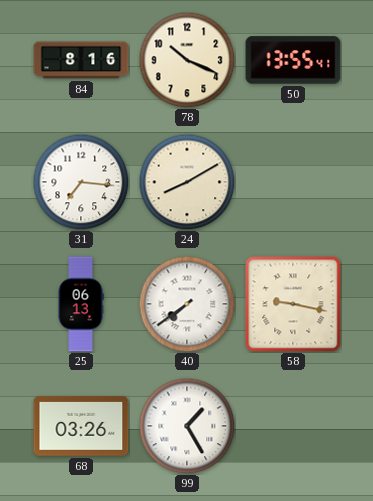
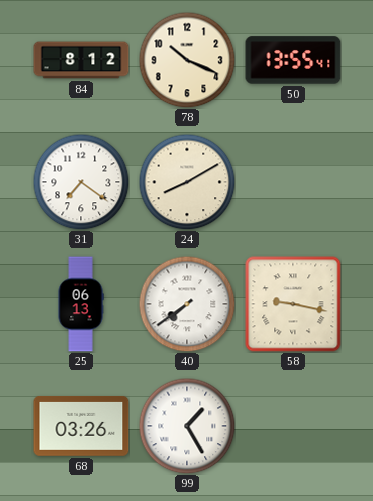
84: 8:16 -> 8:12
31: 7:16 -> 7:21
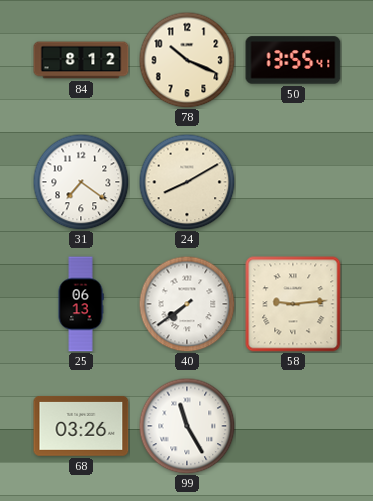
58: 9:17 -> 9:14
99: 1:25 -> 11:25
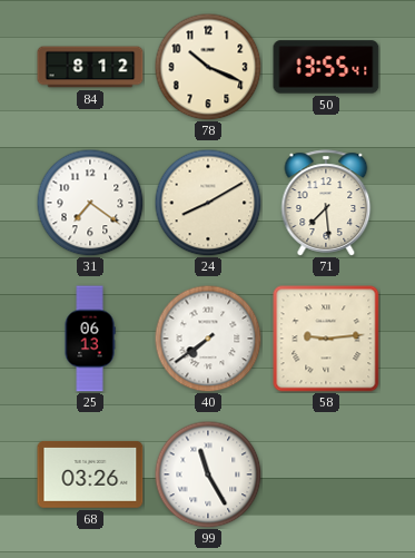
71: none -> 7:29
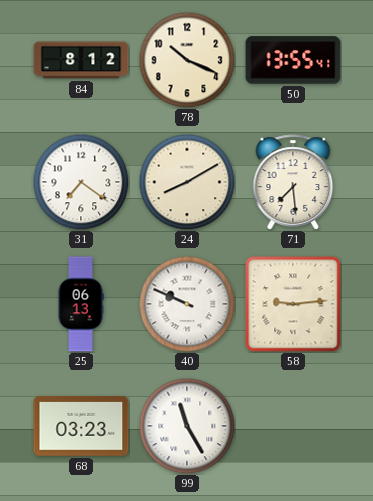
40: 7:39 -> 9:49
68: 03:26 -> 03:23
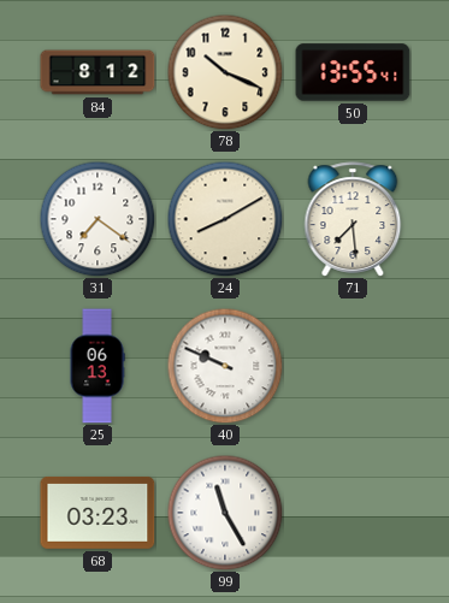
58: 9:14 -> none
